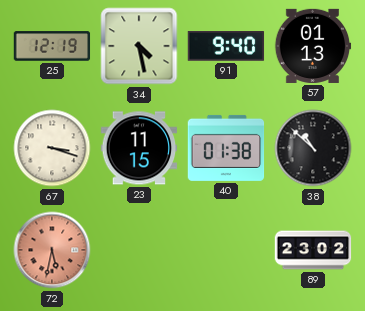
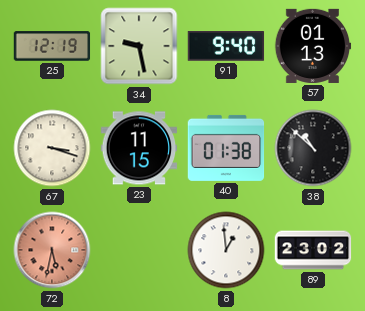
34: 4:28 -> 9:28
8: none -> 12:59
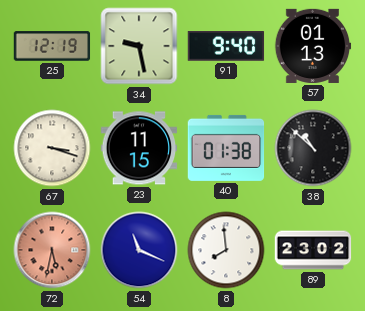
54: none -> 11:19
8: 12:59 -> 7:59
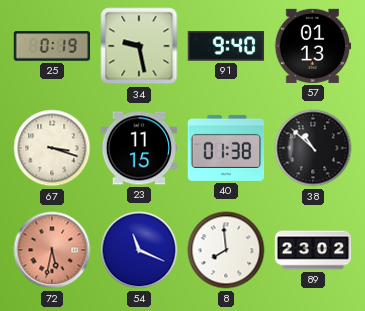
25: 12:19 -> 0:19
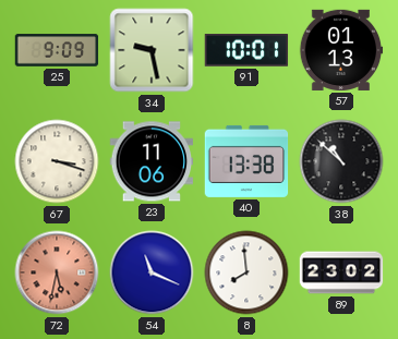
25: 0:19 -> 9:09
91: 9:40 -> 10:01
23: 11:15 -> 11:06
40: 01:38 -> 13:38
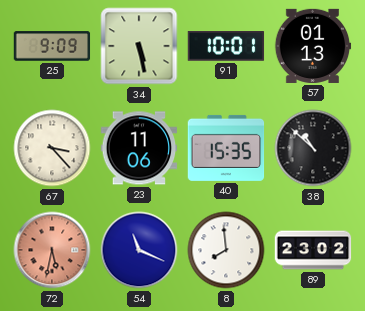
34: 9:28 -> 5:28
67: 3:18 -> 3:23
40: 13:38 -> 15:35
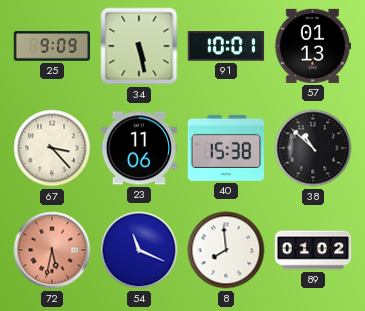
40: 15:35 -> 15:38
89: 23:02 -> 01:02
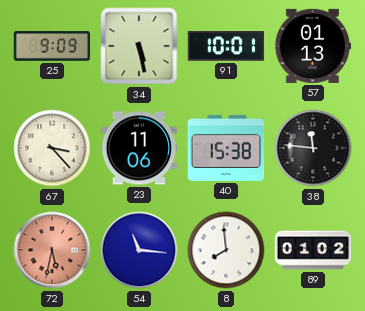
38: 10:52 -> 11:46
54: 11:19 -> 11:16
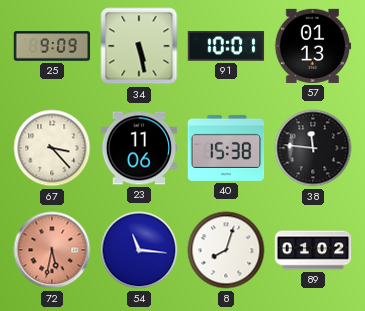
8: 7:59 -> 8:03
